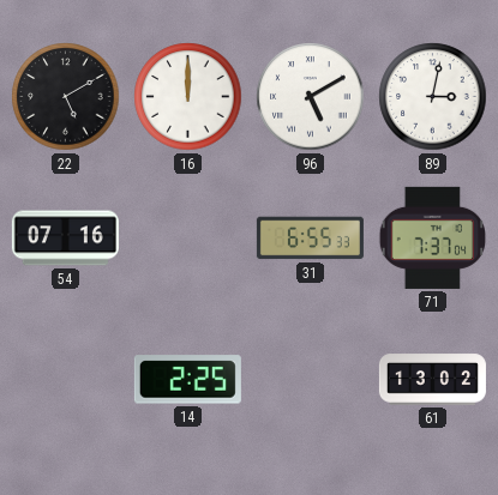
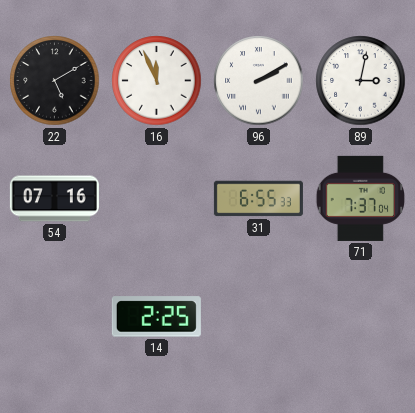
16: 12:00 -> 11:56
96: 5:10 -> 2:10
61: 13:02 -> none
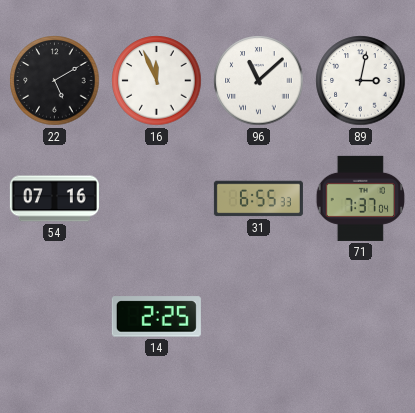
96: 2:10 -> 11:08
